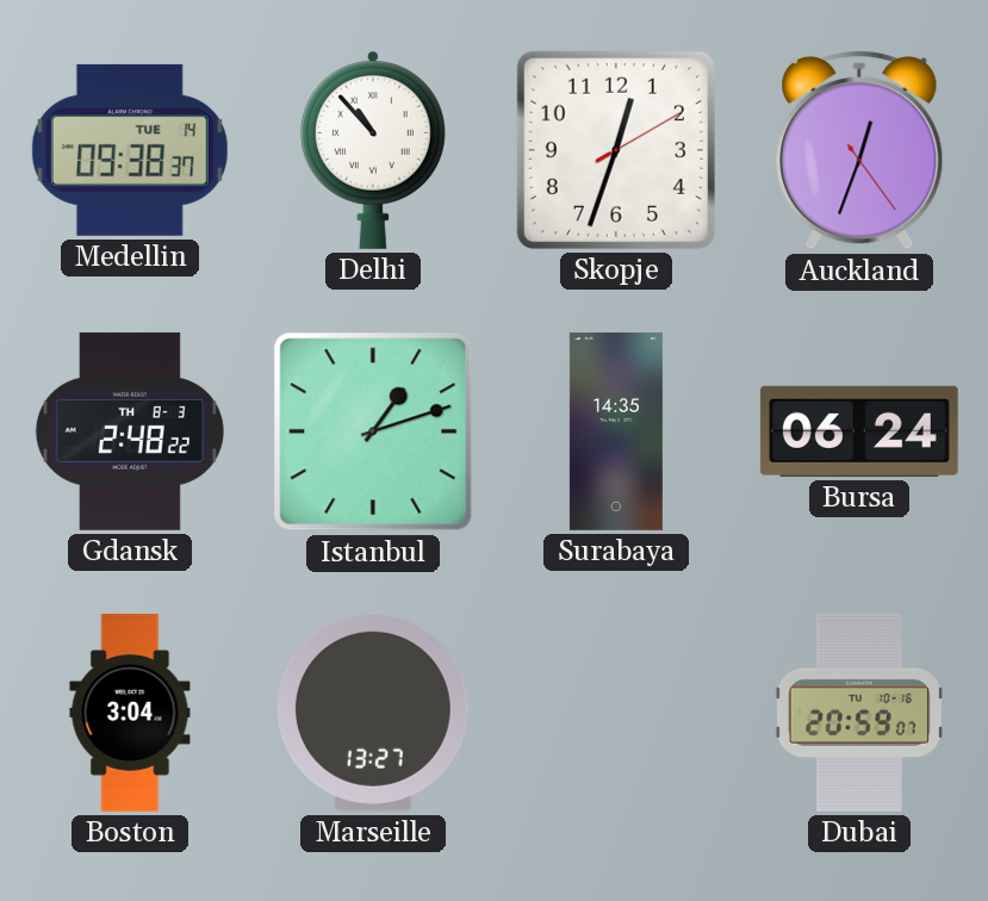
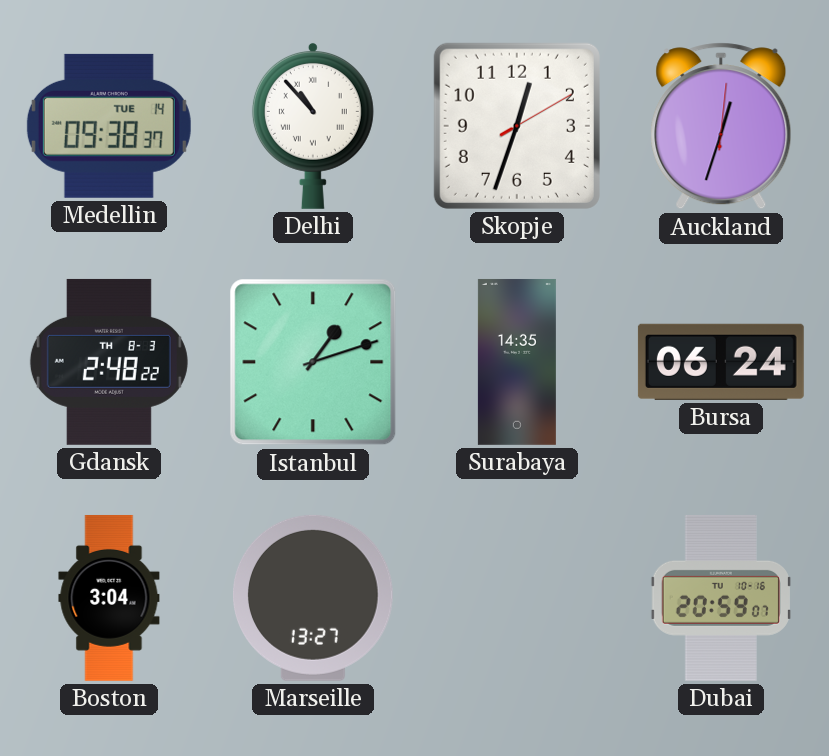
Auckland: 12:33:24 -> 12:33:01
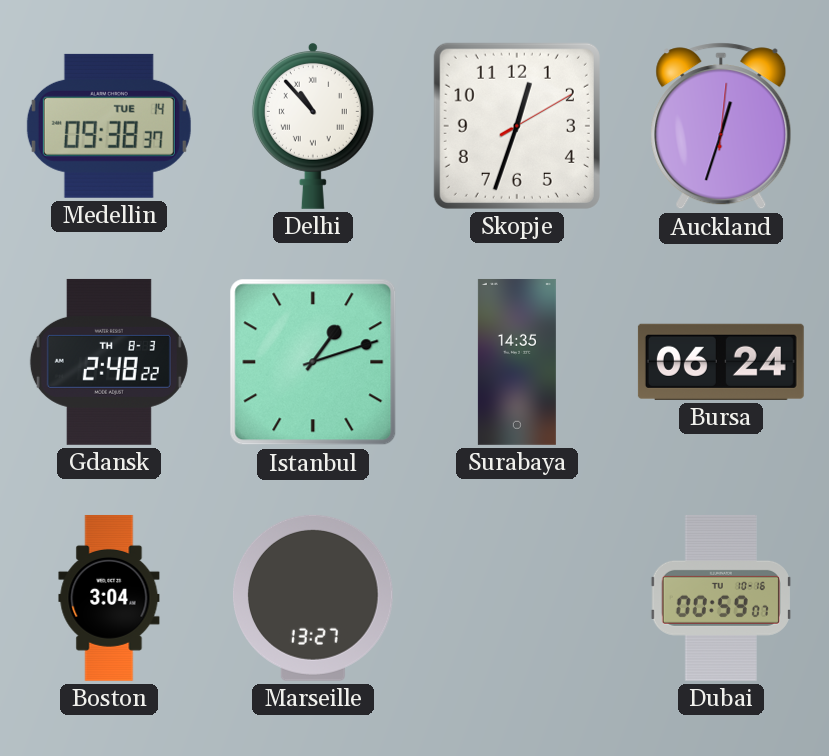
Dubai: 20:59 -> 00:59
